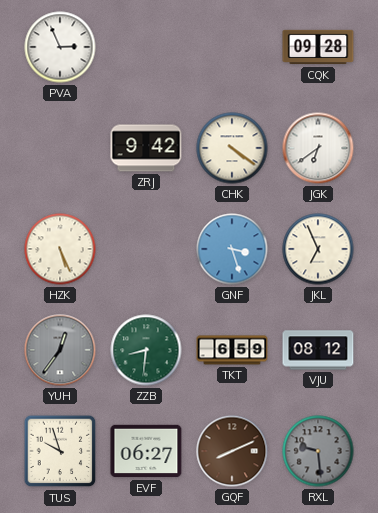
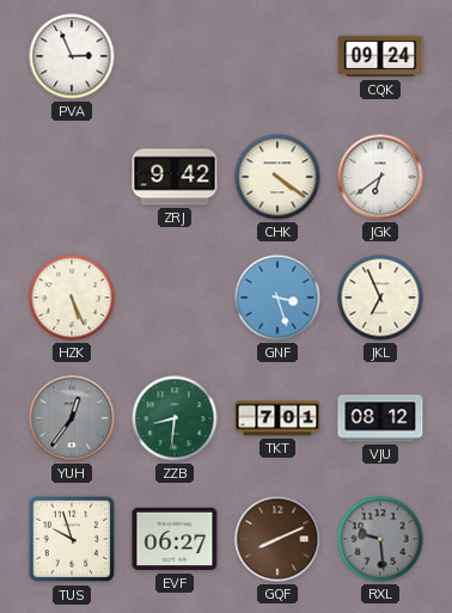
CQK: 09:28 -> 09:24
TKT: 6:59 -> 7:01
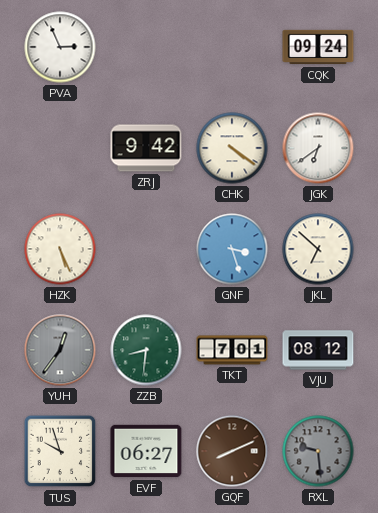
JKL: 6:56 -> 6:52
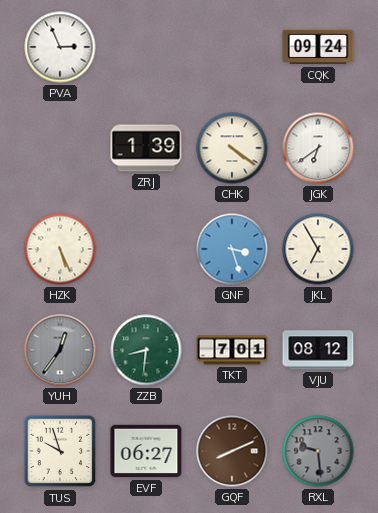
ZRJ: 9:42 -> 1:39
JKL: 6:52 -> 6:55
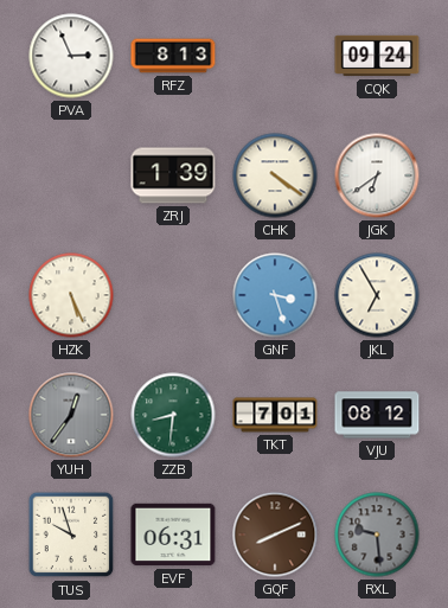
RFZ: none -> 8:13
EVF: 06:27 -> 06:31
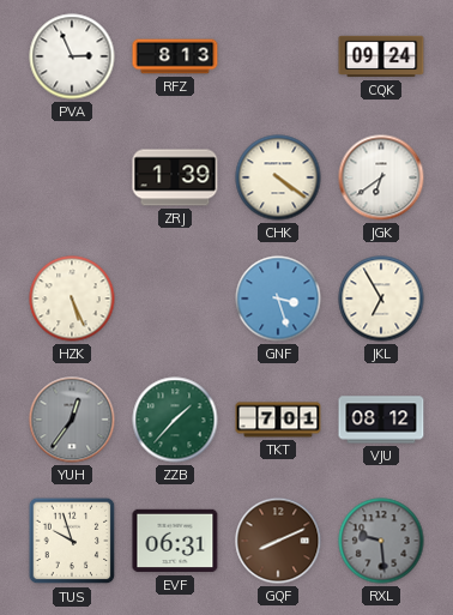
ZZB: 8:31 -> 1:37
